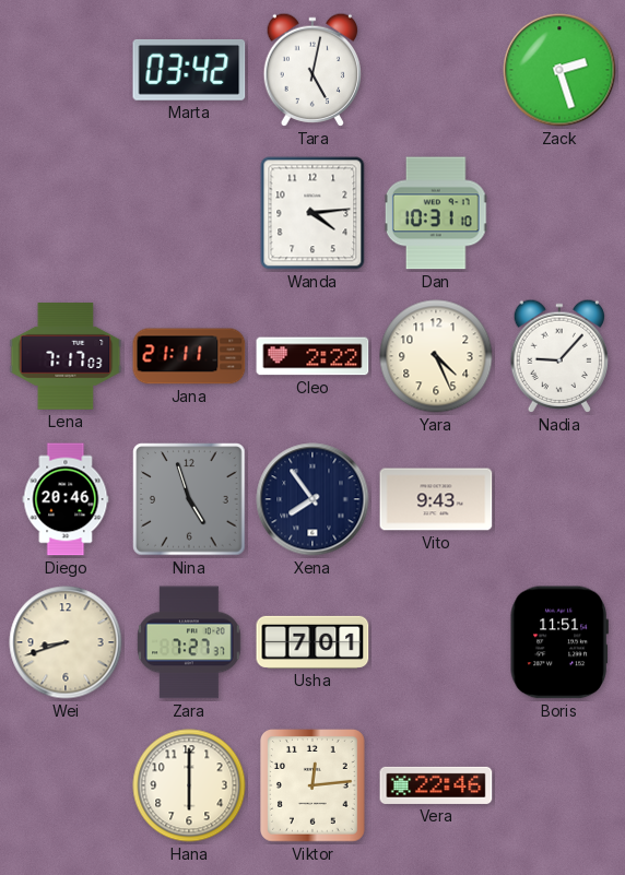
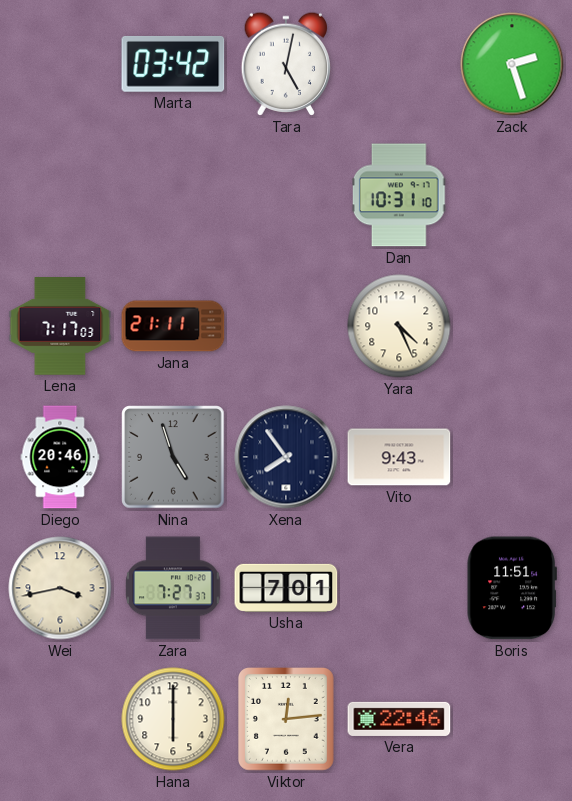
Wanda: 4:14 -> none
Cleo: 2:22 -> none
Nadia: 9:07 -> none
Wei: 8:42 -> 3:43
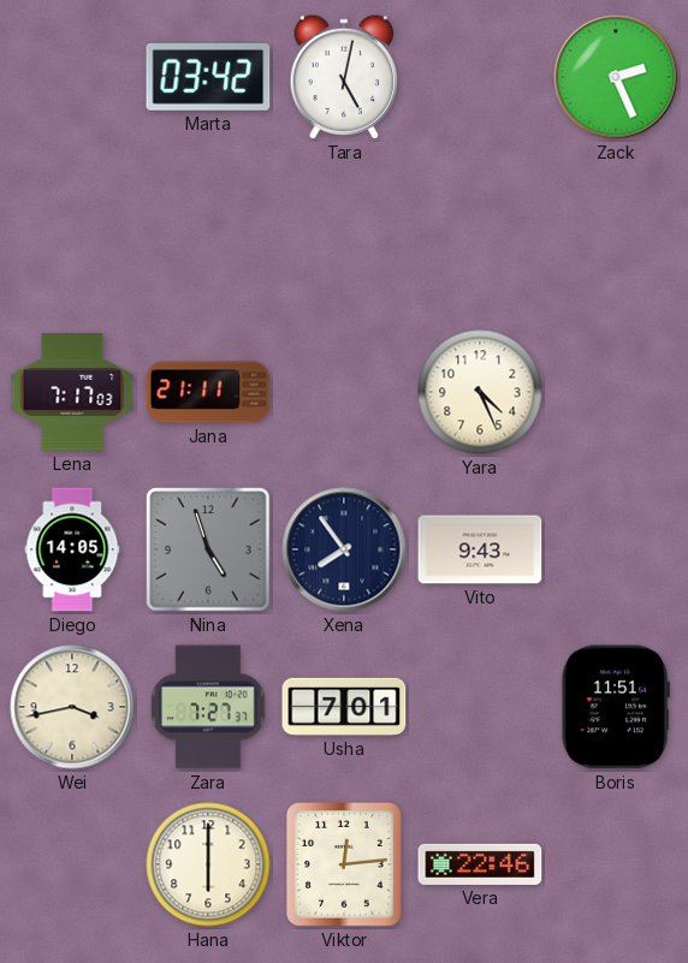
Zack: 2:27 -> 2:26
Dan: 10:31 -> none
Diego: 20:46 -> 14:05
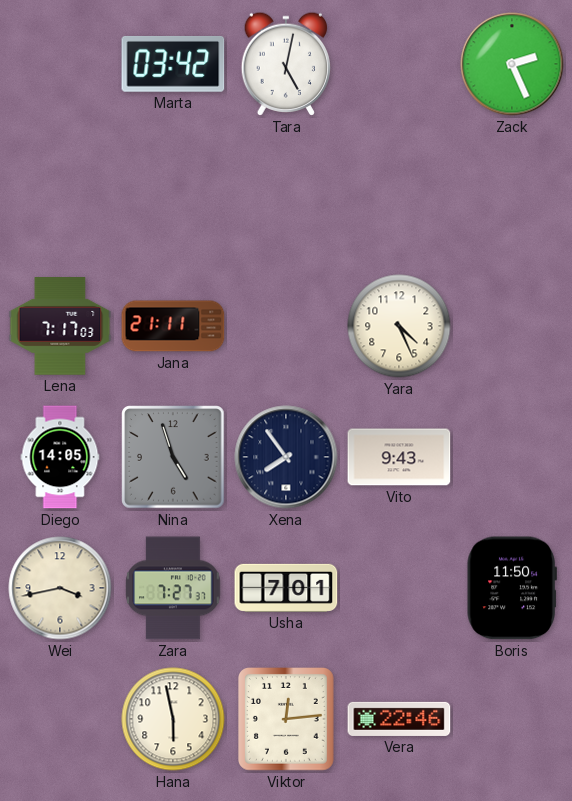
Boris: 11:51 -> 11:50
Hana: 6:00 -> 5:58
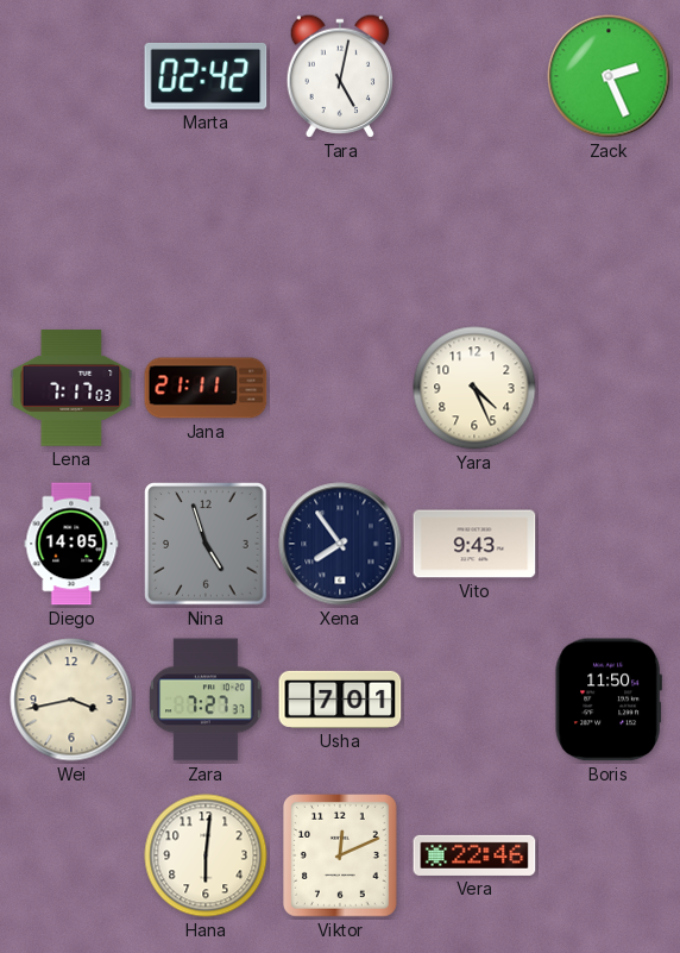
Marta: 03:42 -> 02:42
Hana: 5:58 -> 6:01
Viktor: 12:14 -> 12:11
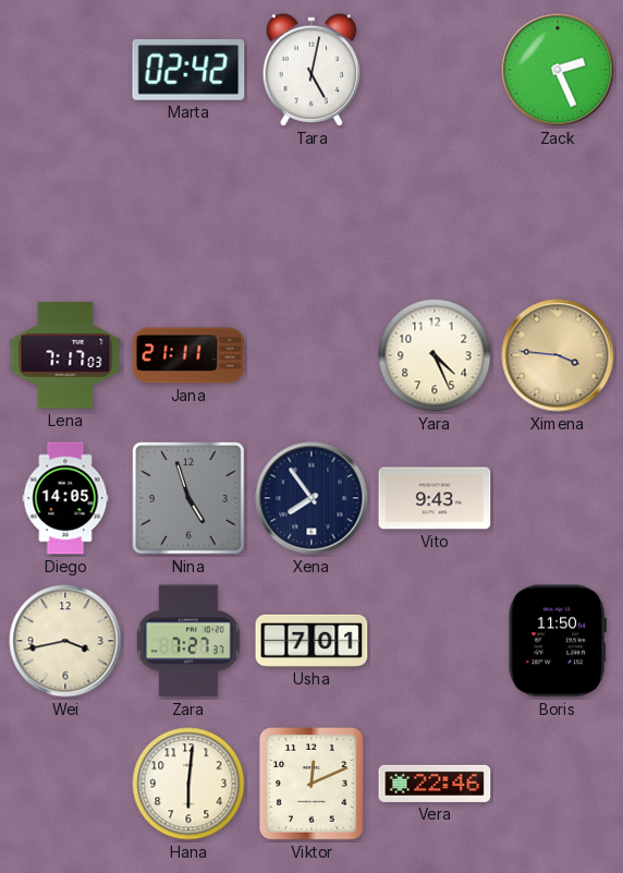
Ximena: none -> 3:46
